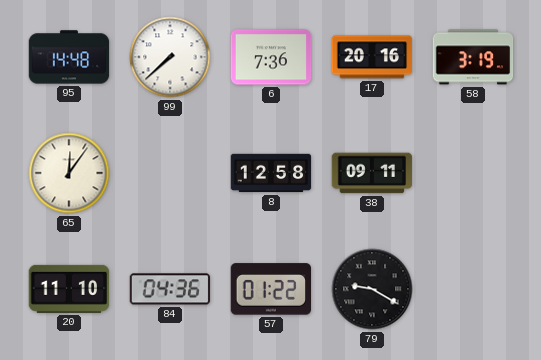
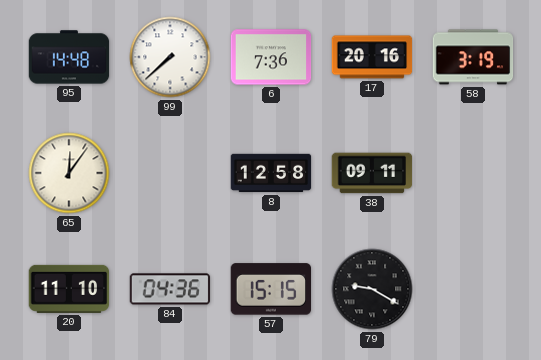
57: 01:22 -> 15:15
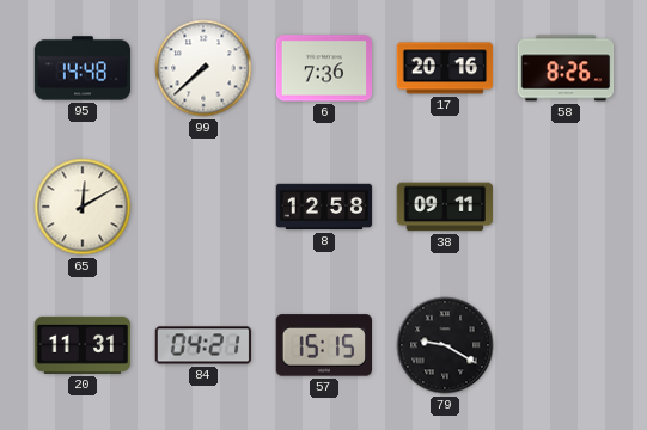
58: 3:19 -> 8:26
65: 12:06 -> 12:10
20: 11:10 -> 11:31
84: 04:36 -> 04:21
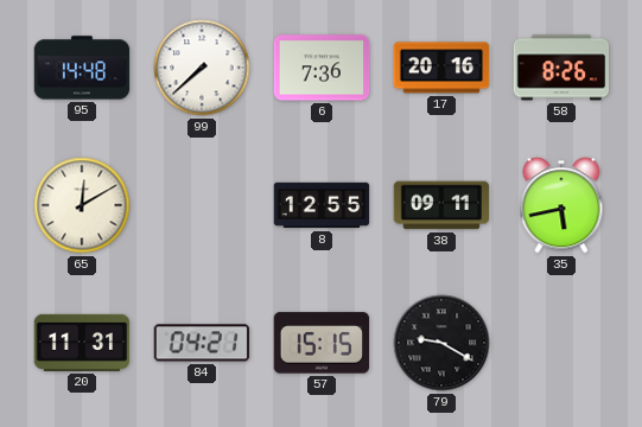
8: 12:58 -> 12:55
35: none -> 5:43
